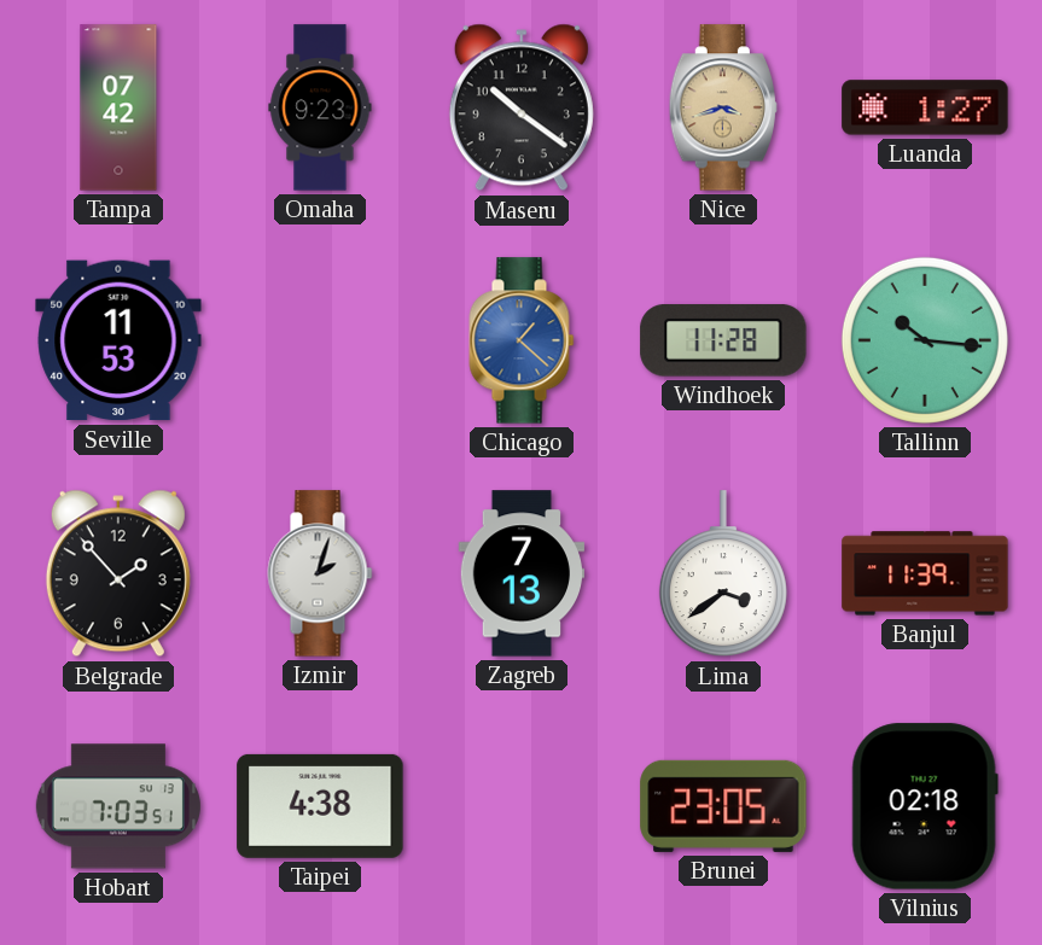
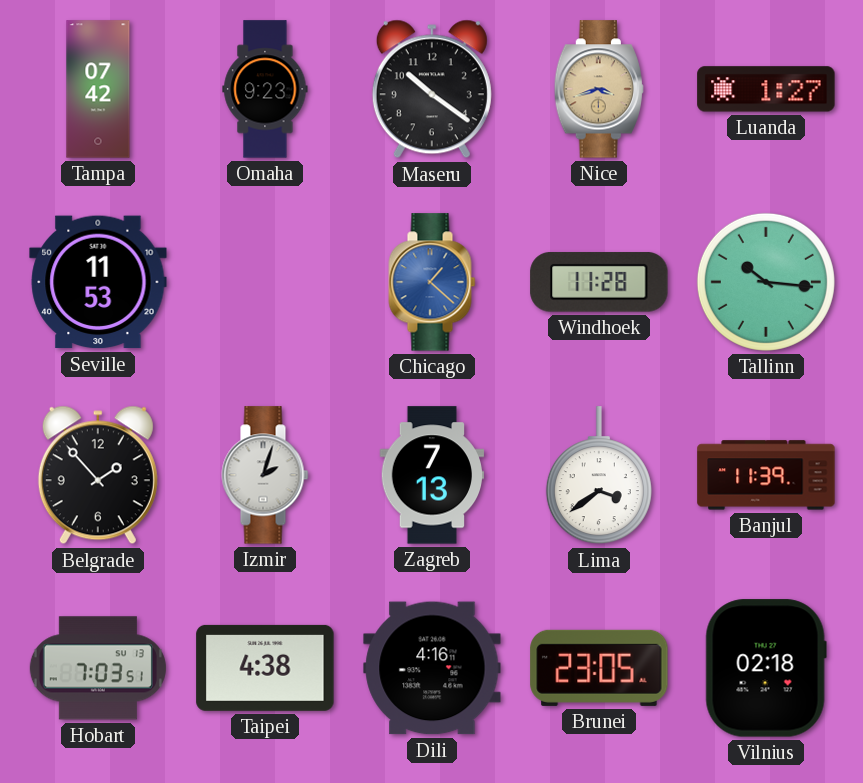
Dili: none -> 4:16
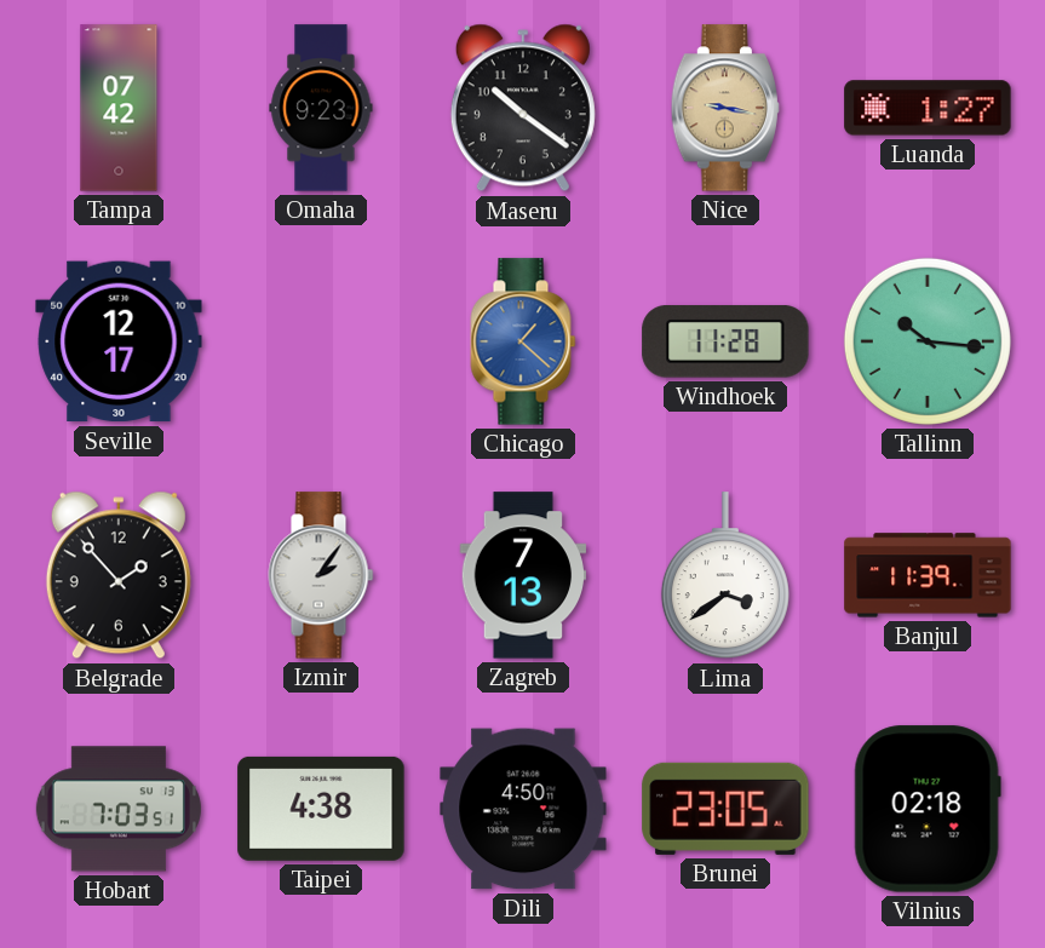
Nice: 3:42 -> 9:17
Seville: 11:53 -> 12:17
Izmir: 2:03 -> 2:06
Dili: 4:16 -> 4:50
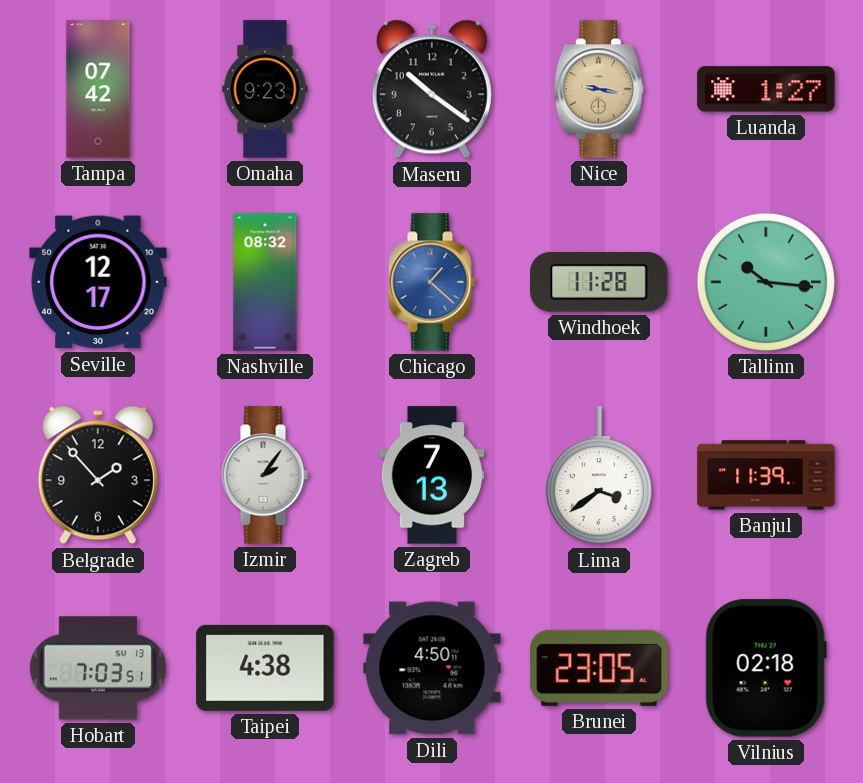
Nashville: none -> 08:32
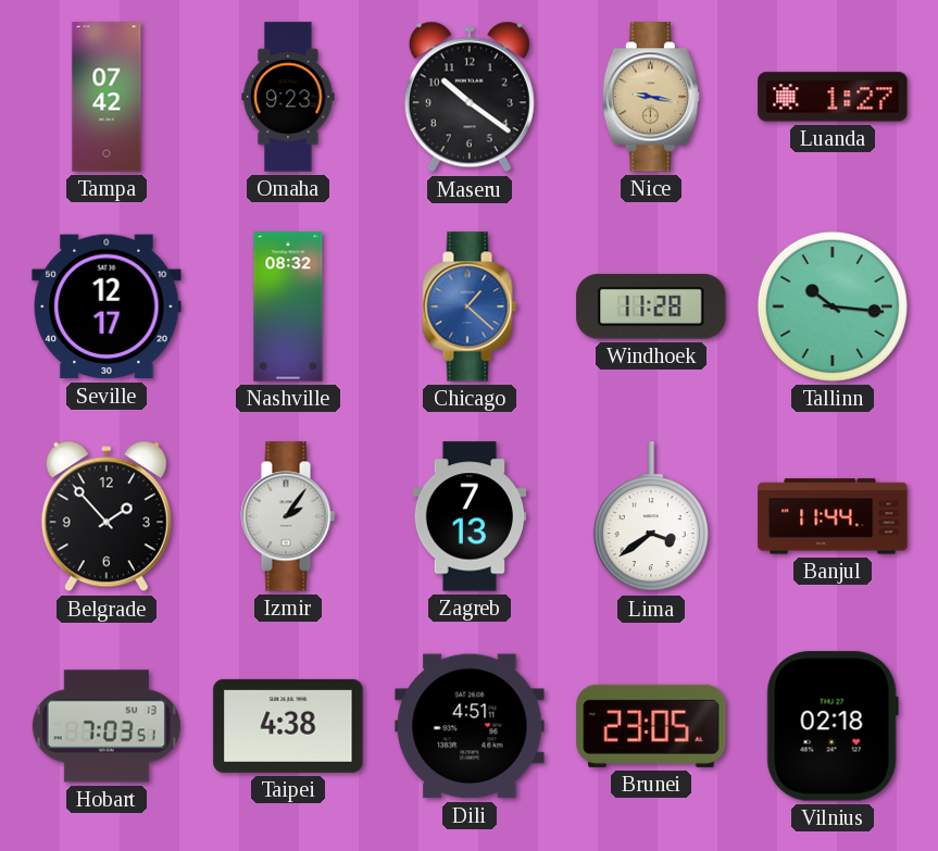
Banjul: 11:39 -> 11:44
Dili: 4:50 -> 4:51
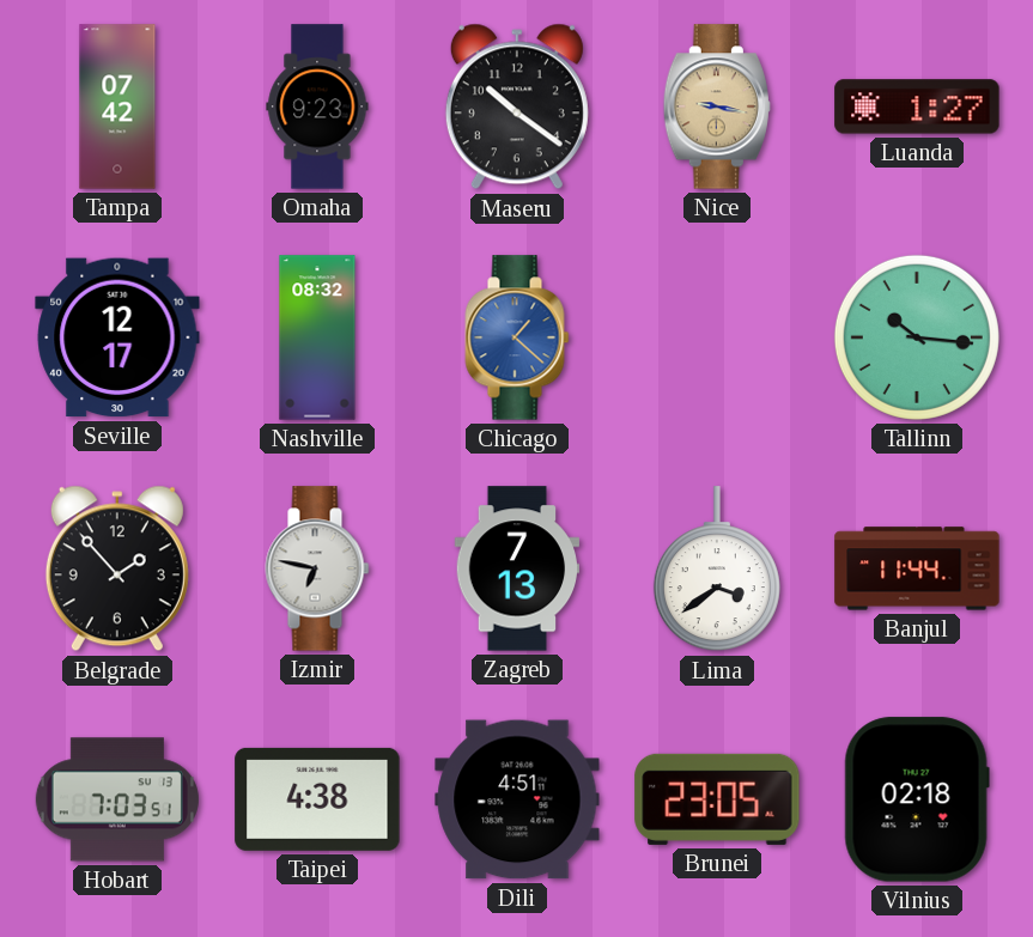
Windhoek: 11:28 -> none
Izmir: 2:06 -> 6:47
